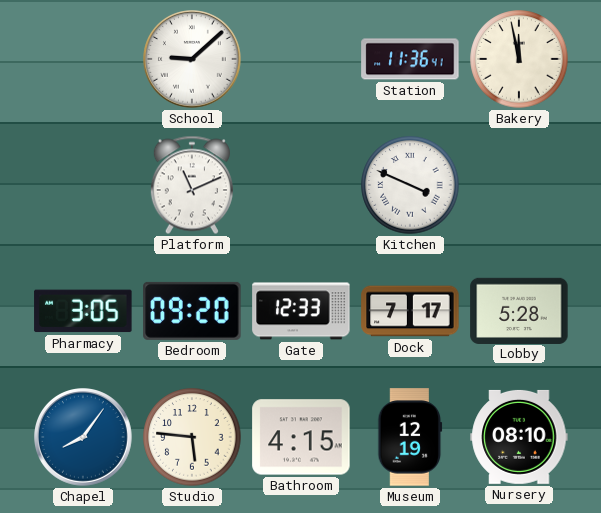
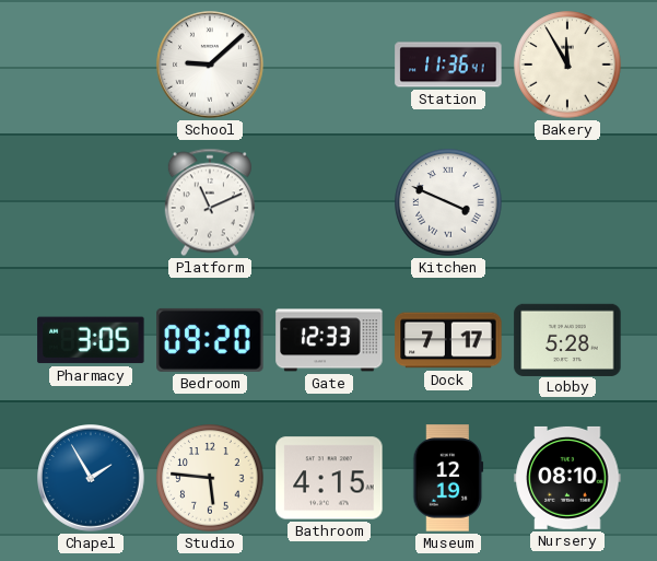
Bakery: 11:58 -> 11:55
Chapel: 8:06 -> 1:55
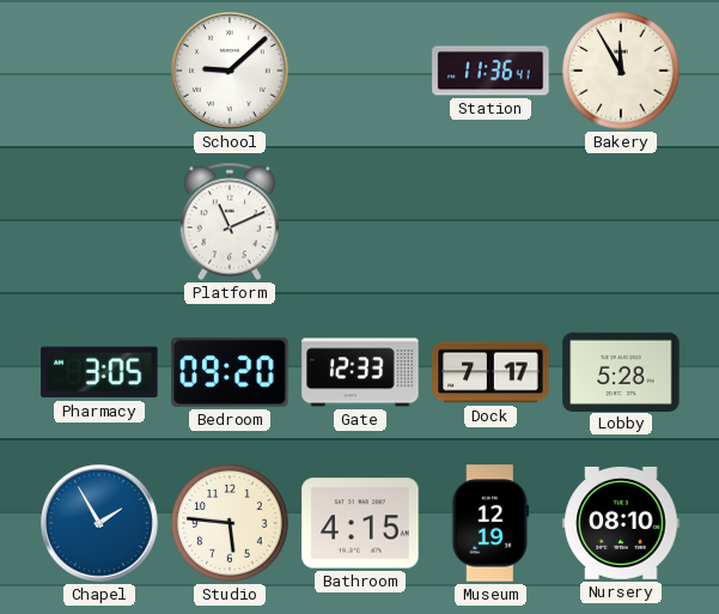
Kitchen: 3:49 -> none
